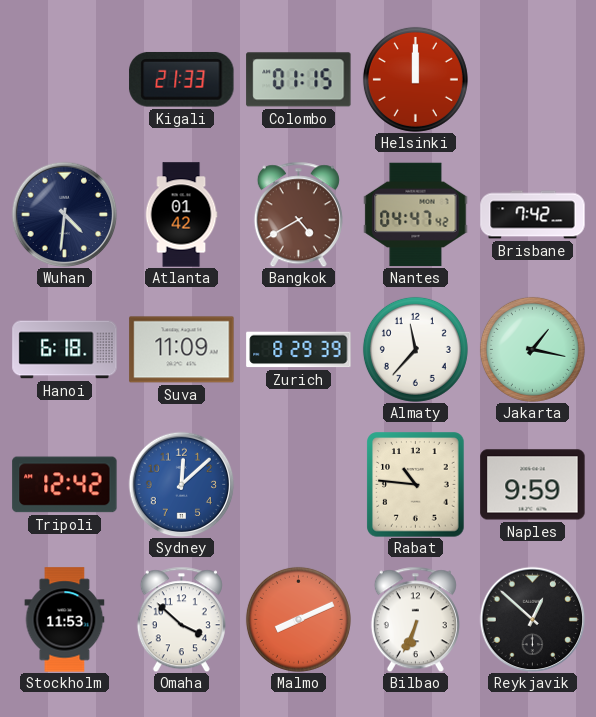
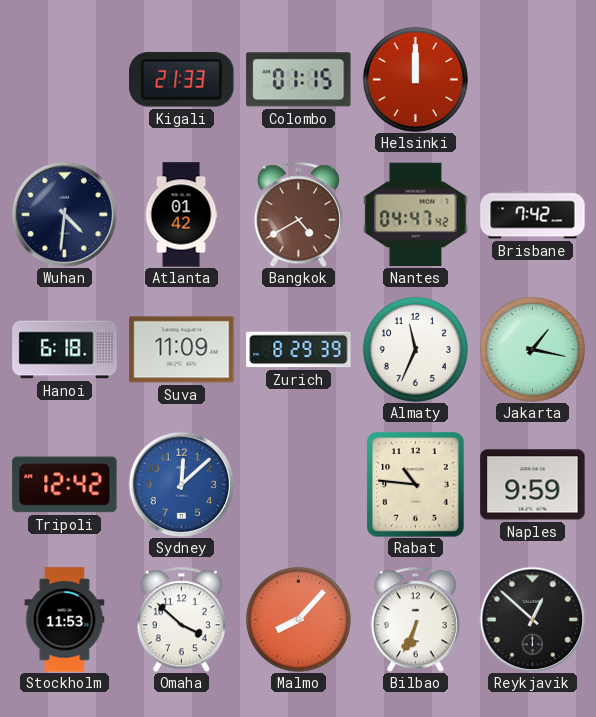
Almaty: 11:37 -> 11:34
Malmo: 8:11 -> 8:07
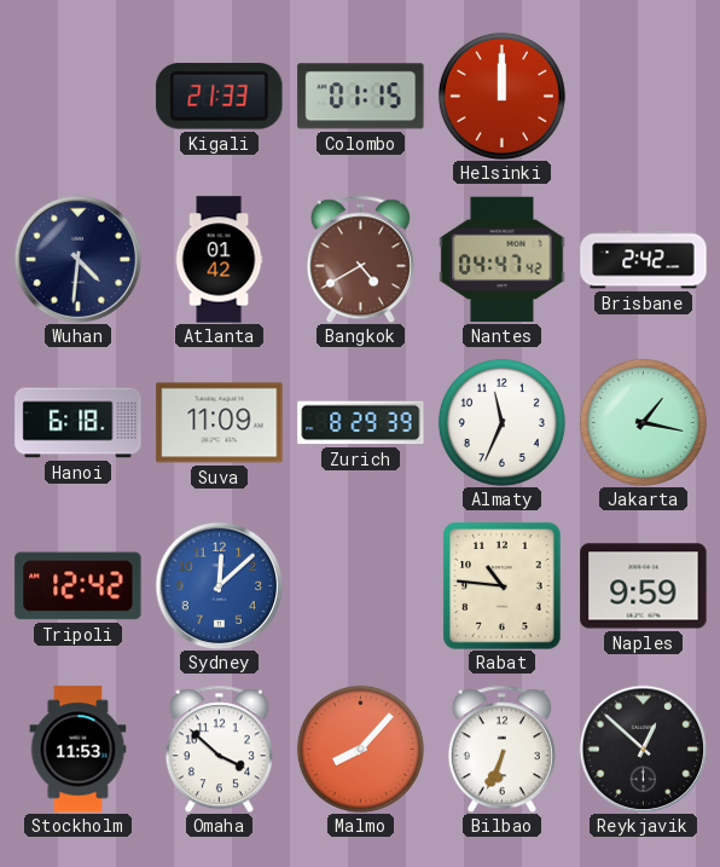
Brisbane: 7:42 -> 2:42
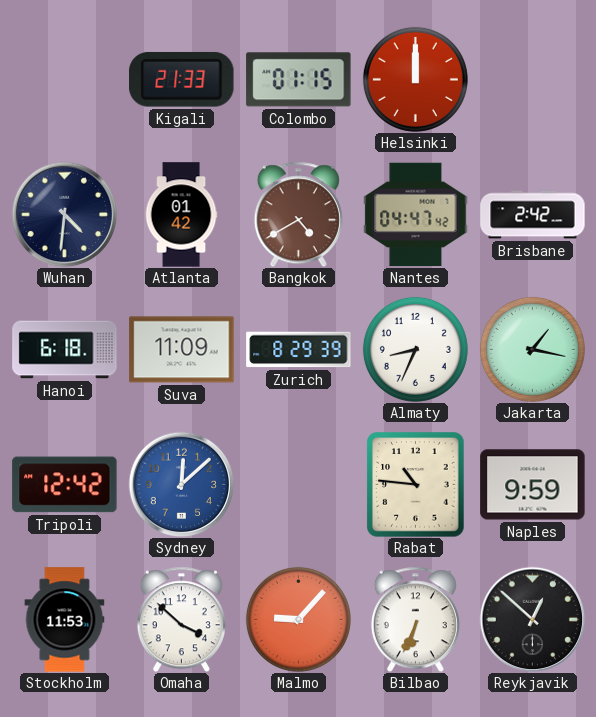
Almaty: 11:34 -> 8:34
Malmo: 8:07 -> 9:07
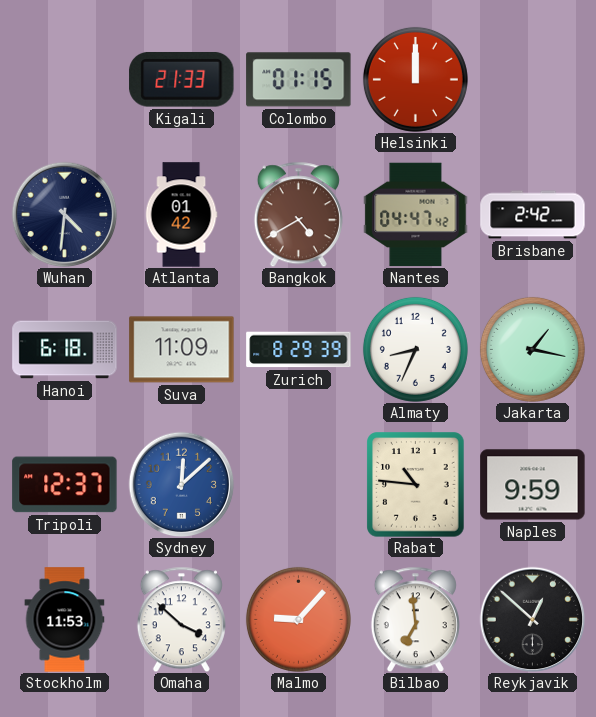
Tripoli: 12:42 -> 12:37
Bilbao: 6:34 -> 6:59
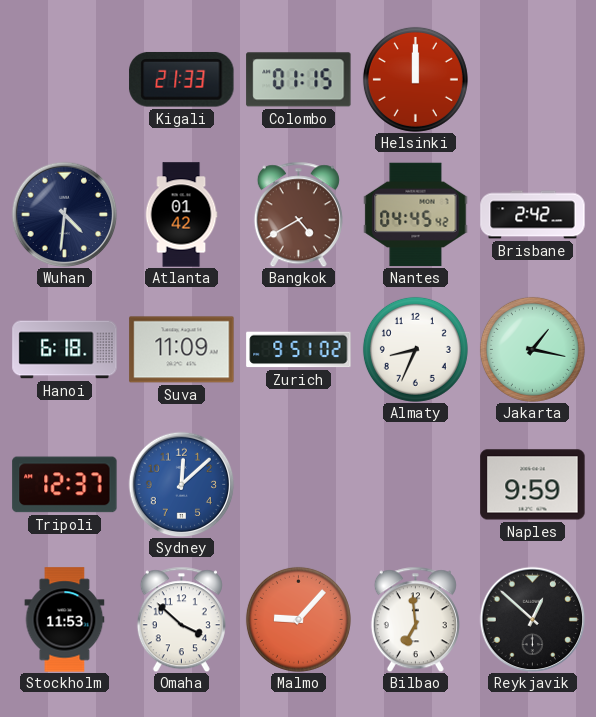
Nantes: 04:47 -> 04:45
Zurich: 8:29 -> 9:51
Rabat: 10:46 -> none
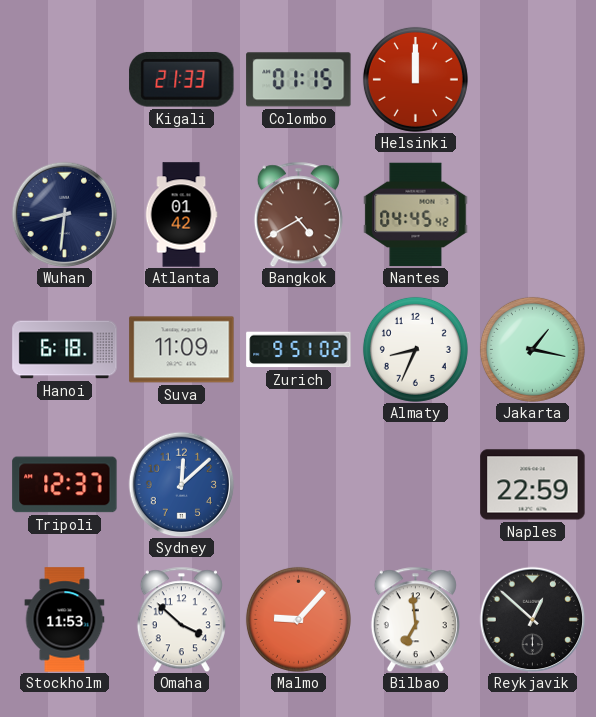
Wuhan: 4:31 -> 8:31
Brisbane: 2:42 -> none
Naples: 9:59 -> 22:59
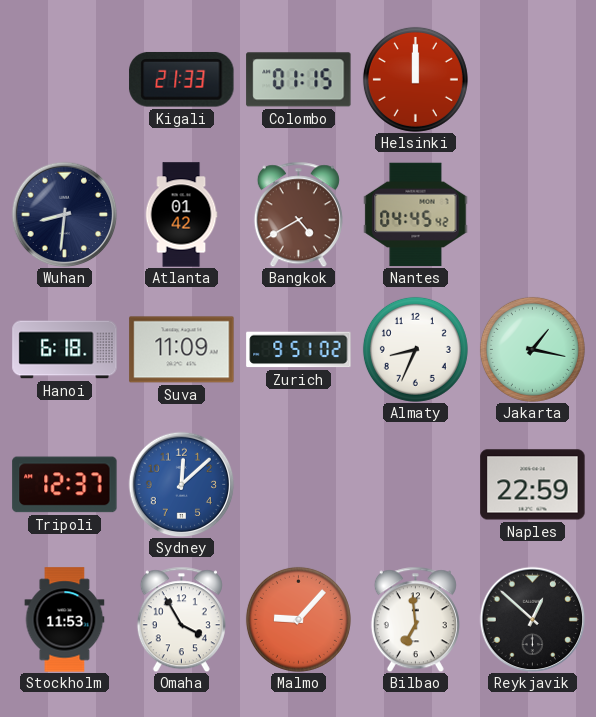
Omaha: 3:52 -> 3:55
